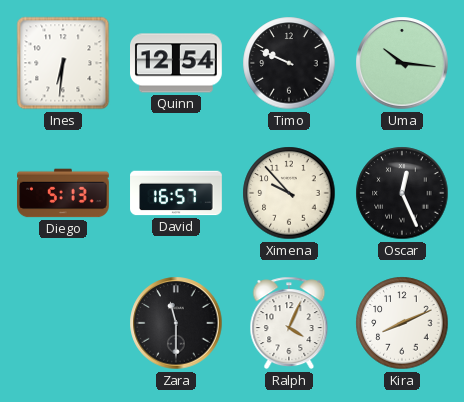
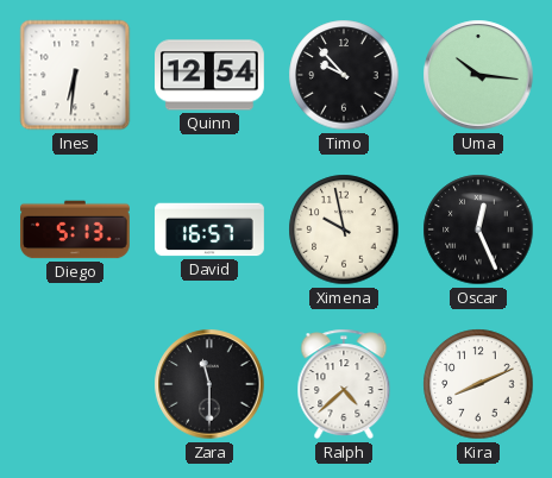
Timo: 9:49 -> 9:53
Ximena: 9:53 -> 9:58
Ralph: 4:04 -> 4:38
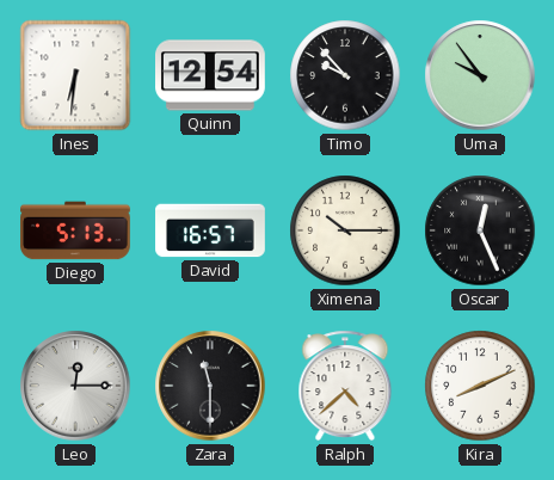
Uma: 10:16 -> 9:54
Ximena: 9:58 -> 10:15
Leo: none -> 12:15
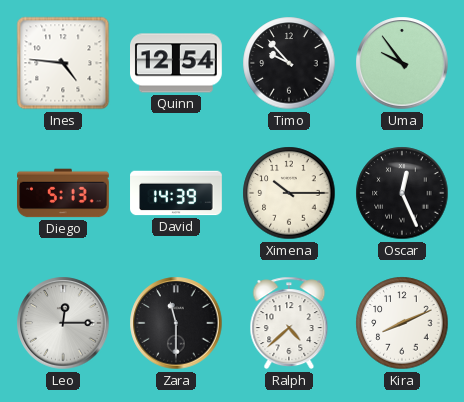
Ines: 6:31 -> 4:46
David: 16:57 -> 14:39
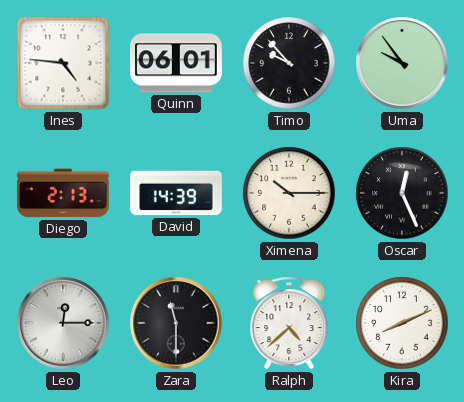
Quinn: 12:54 -> 06:01
Diego: 5:13 -> 2:13
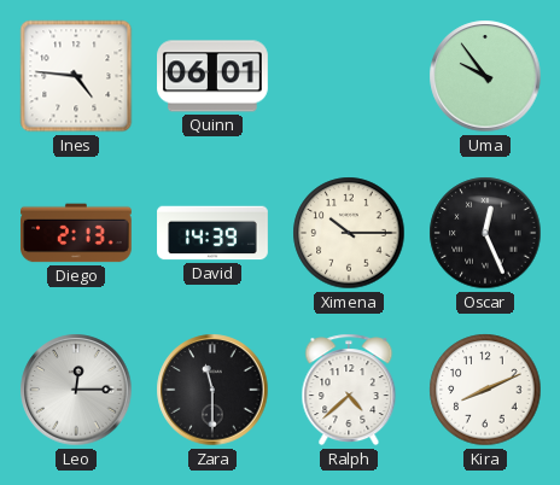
Timo: 9:53 -> none
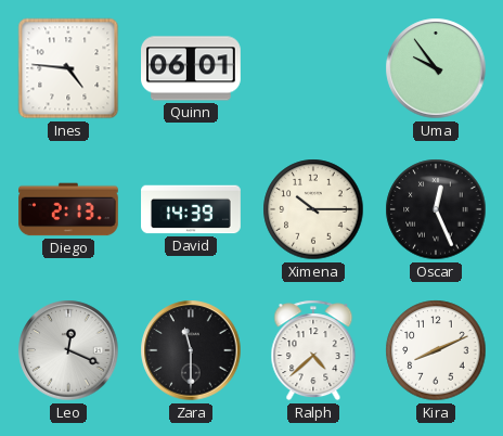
Leo: 12:15 -> 12:19
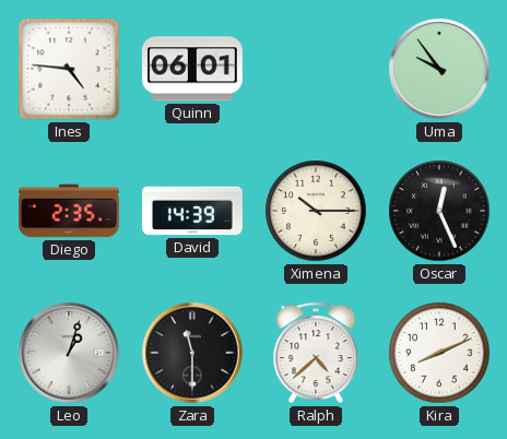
Diego: 2:13 -> 2:35
Leo: 12:19 -> 1:03
